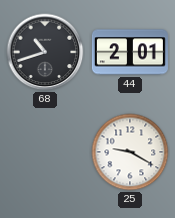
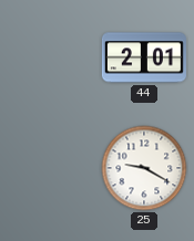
68: 10:42 -> none
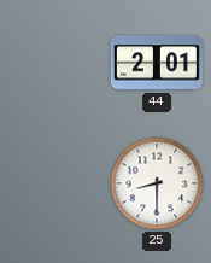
25: 9:20 -> 8:30
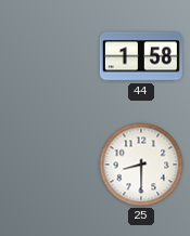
44: 2:01 -> 1:58
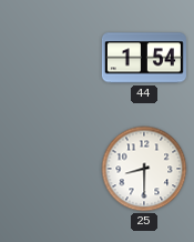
44: 1:58 -> 1:54
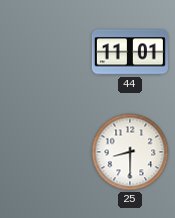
44: 1:54 -> 11:01
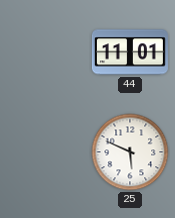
25: 8:30 -> 5:49
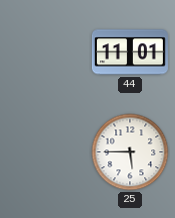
25: 5:49 -> 5:45
